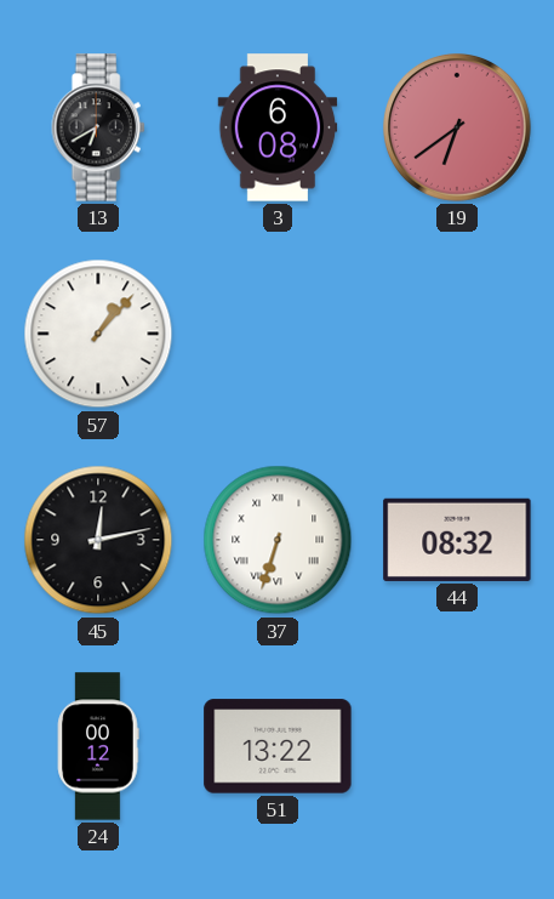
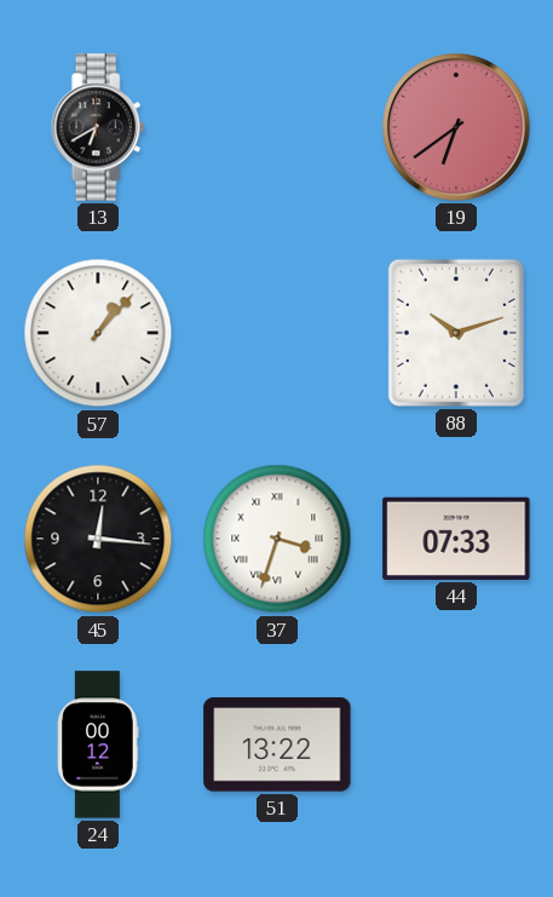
3: 6:08 -> none
88: none -> 10:12
45: 12:13 -> 12:16
37: 6:33 -> 3:33
44: 08:32 -> 07:33
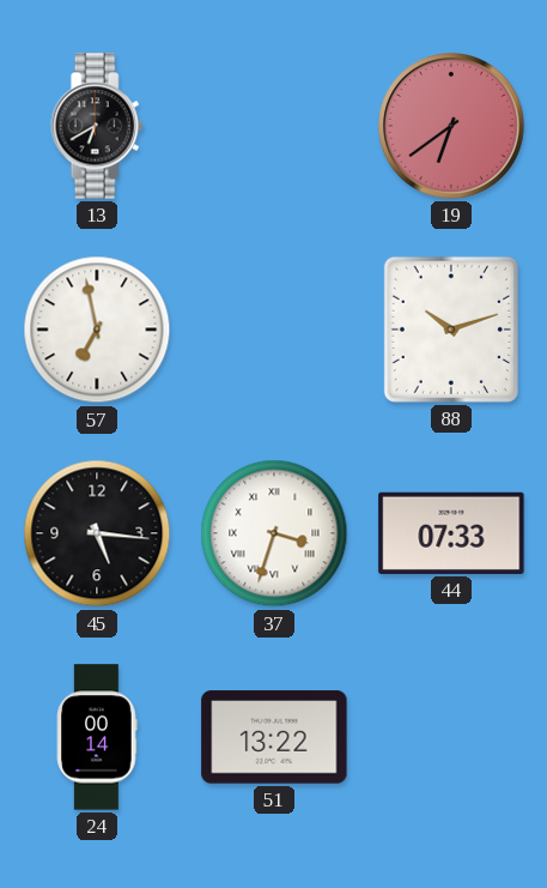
57: 1:07 -> 6:58
45: 12:16 -> 5:16
24: 00:12 -> 00:14
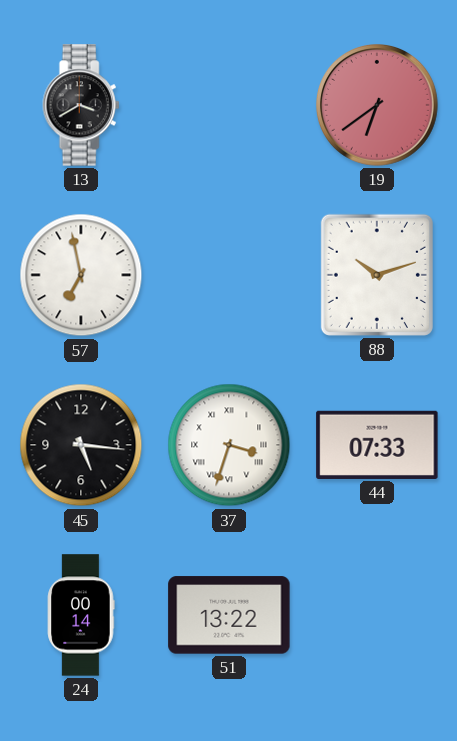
13: 6:40 -> 3:40
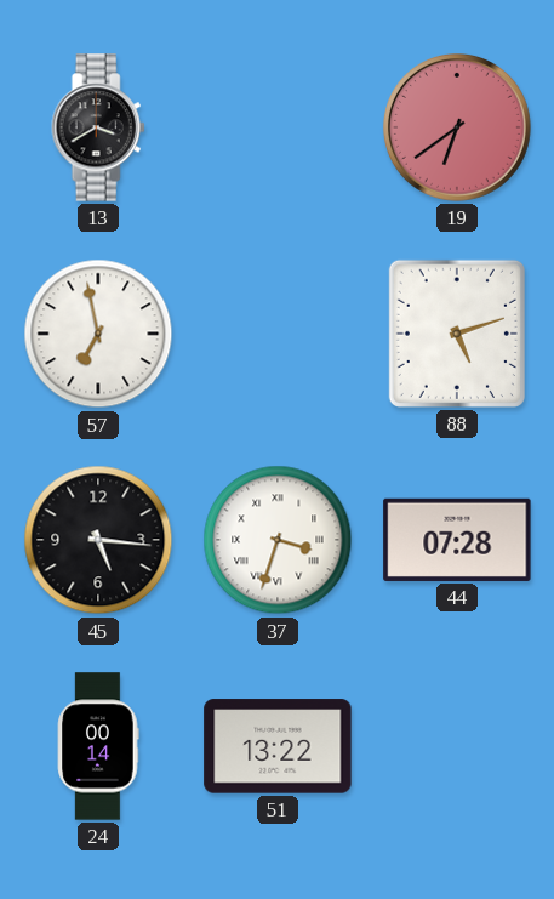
88: 10:12 -> 5:12
44: 07:33 -> 07:28
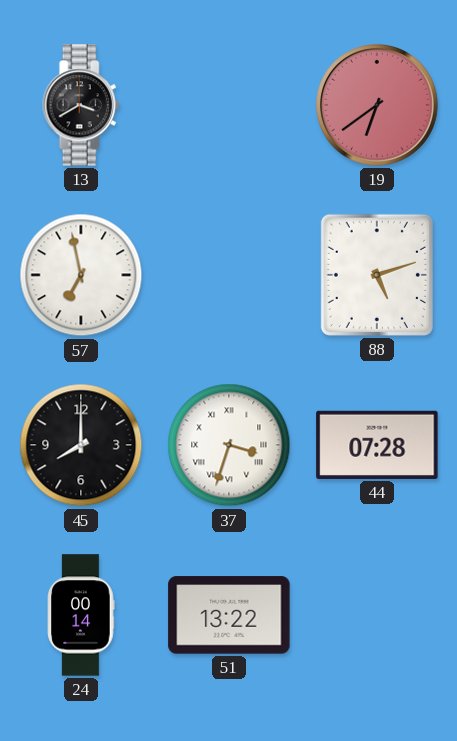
45: 5:16 -> 8:00
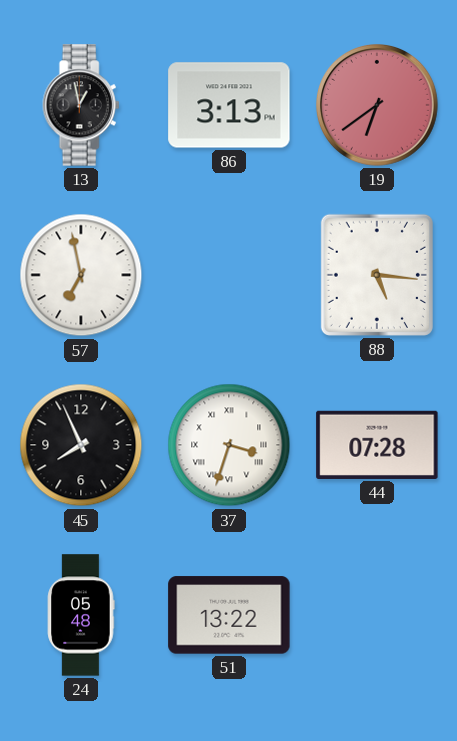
13: 3:40 -> 12:58
86: none -> 3:13
88: 5:12 -> 5:16
45: 8:00 -> 7:56
24: 00:14 -> 05:48
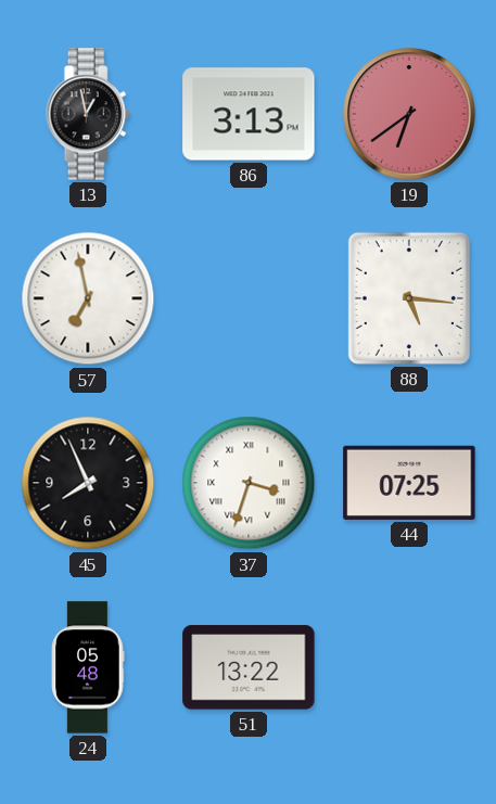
44: 07:28 -> 07:25
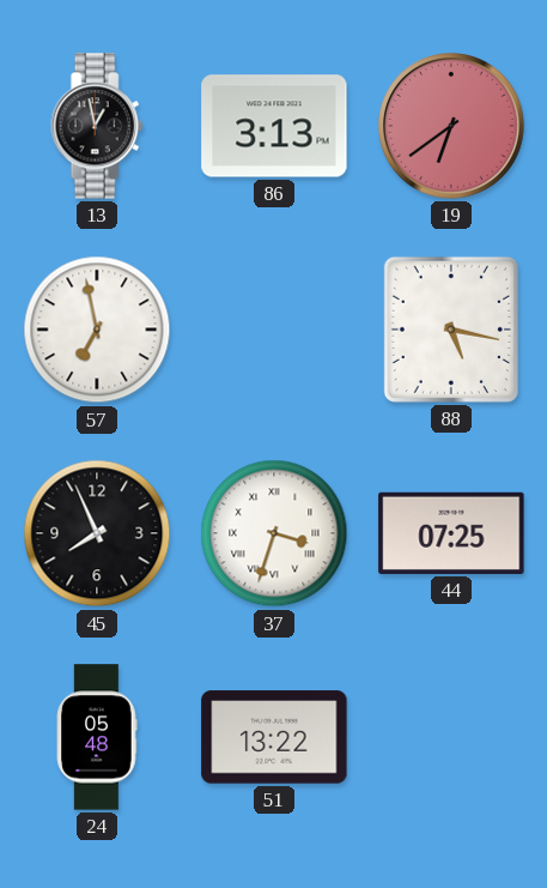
88: 5:16 -> 5:17
